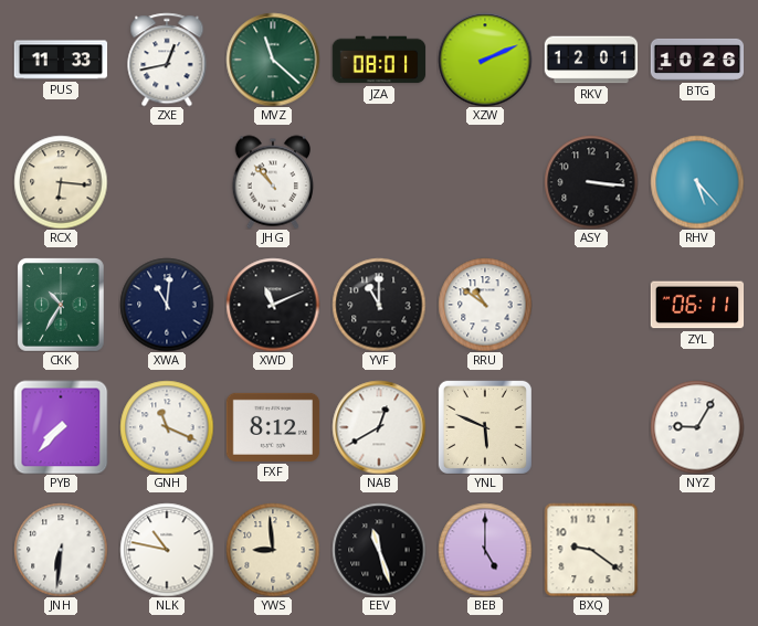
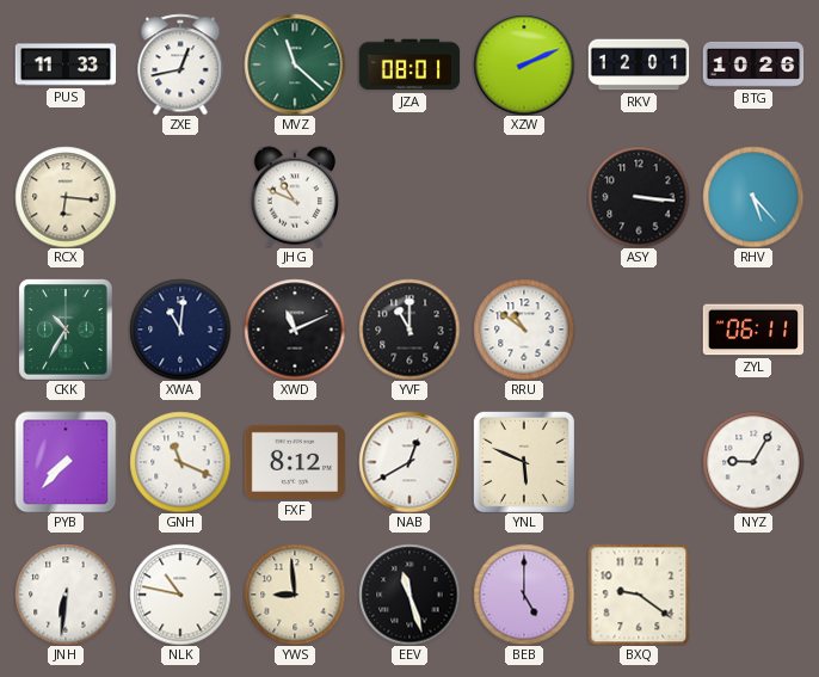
JHG: 10:53 -> 10:49
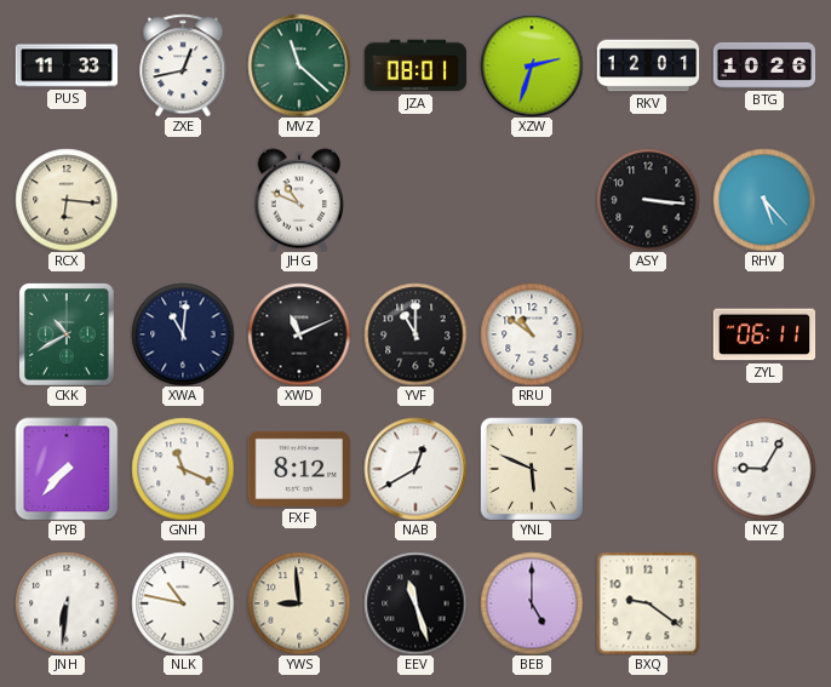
XZW: 2:11 -> 2:33
CKK: 10:35 -> 10:40
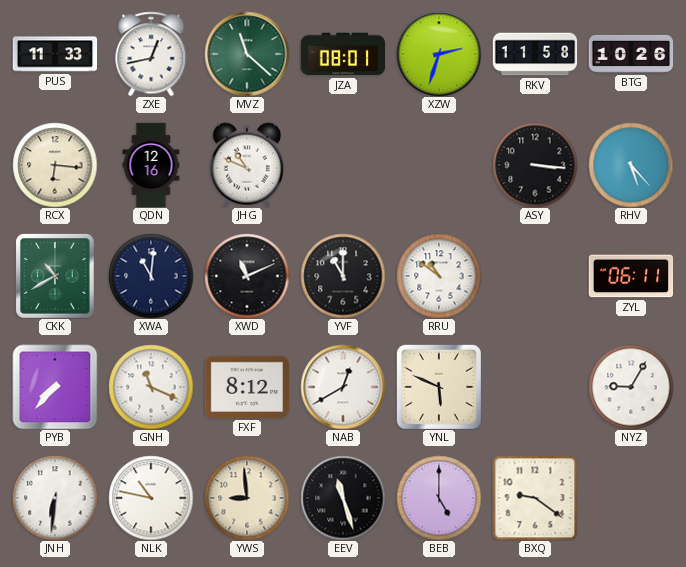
RKV: 12:01 -> 11:58
QDN: none -> 12:16
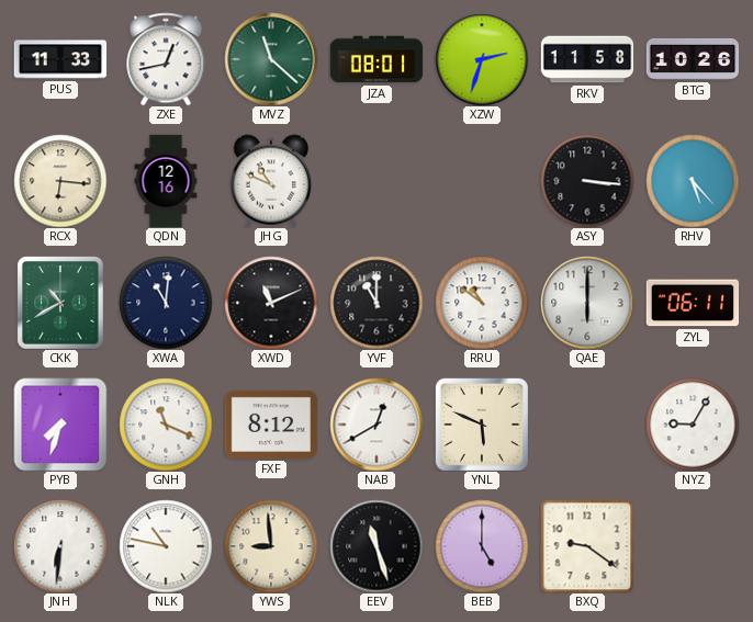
QAE: none -> 6:00
PYB: 7:37 -> 7:33
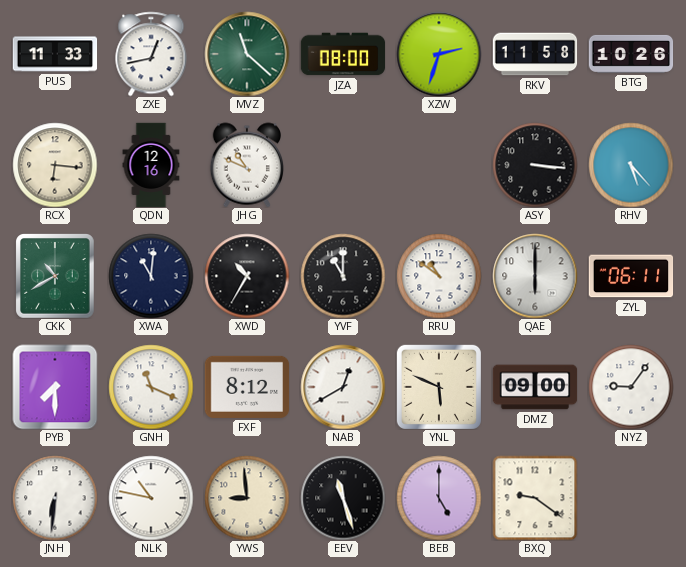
JZA: 08:01 -> 08:00
XWD: 11:11 -> 10:35
PYB: 7:33 -> 7:30
DMZ: none -> 09:00
NYZ: 9:05 -> 9:06
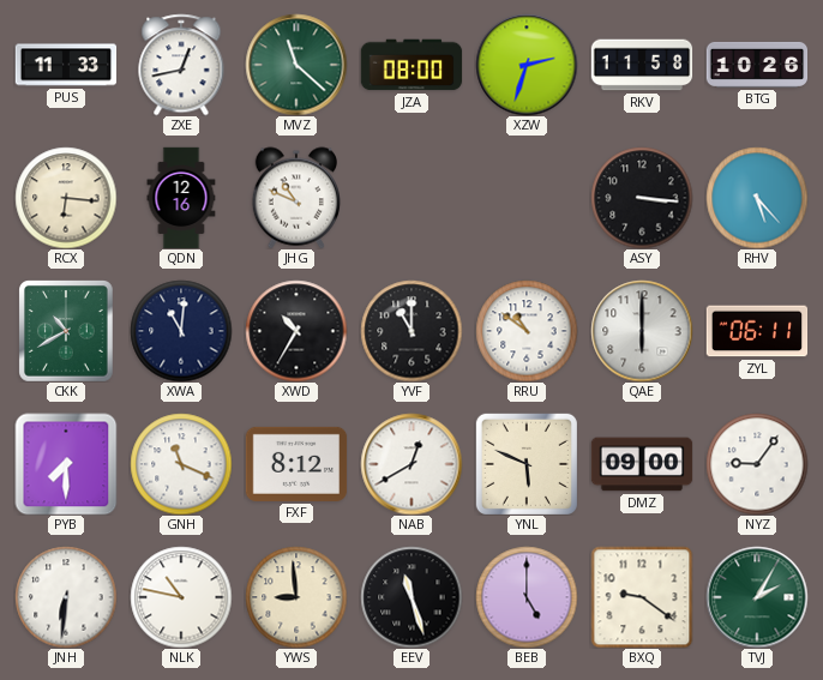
TVJ: none -> 2:05
